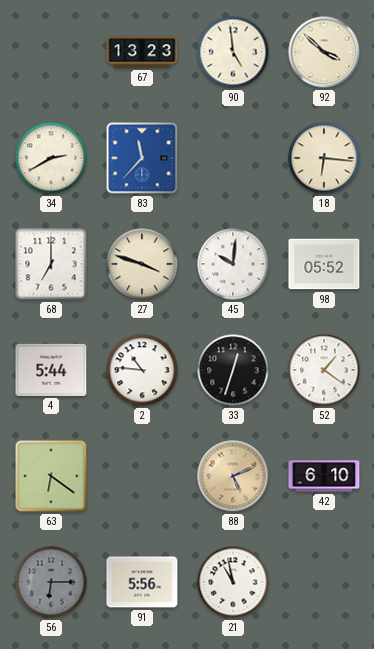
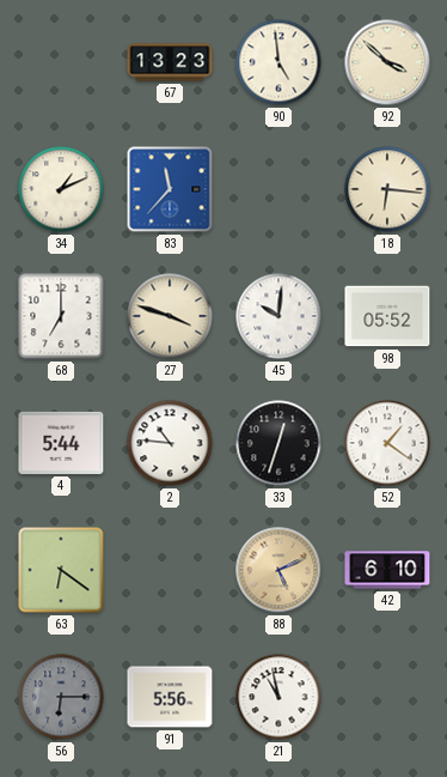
34: 2:40 -> 1:11
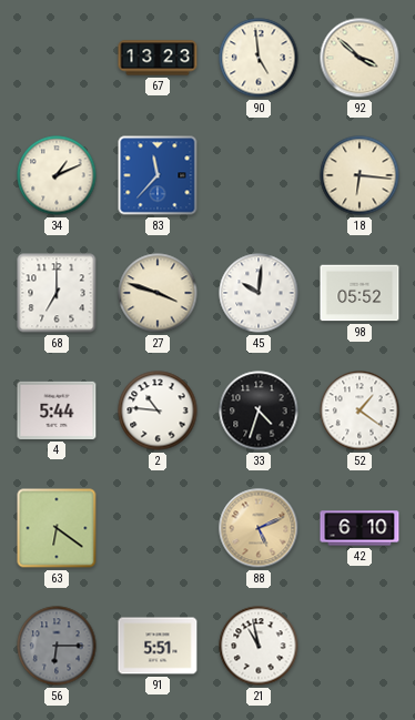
33: 12:33 -> 4:33
91: 5:56 -> 5:51
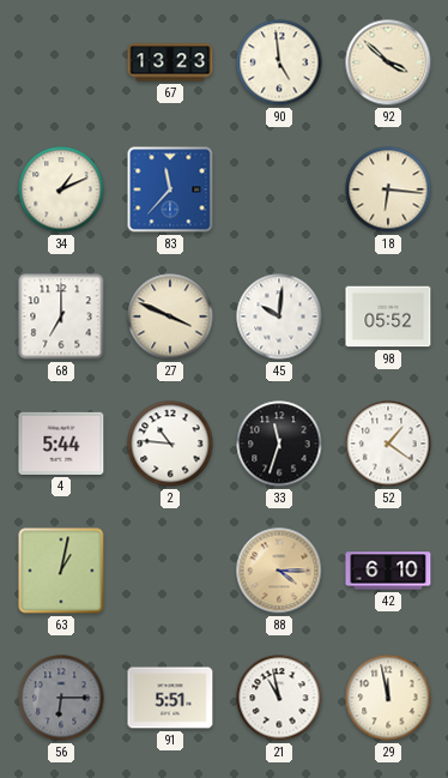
27: 3:48 -> 3:49
33: 4:33 -> 11:33
63: 6:21 -> 1:02
88: 5:11 -> 4:15
29: none -> 11:58
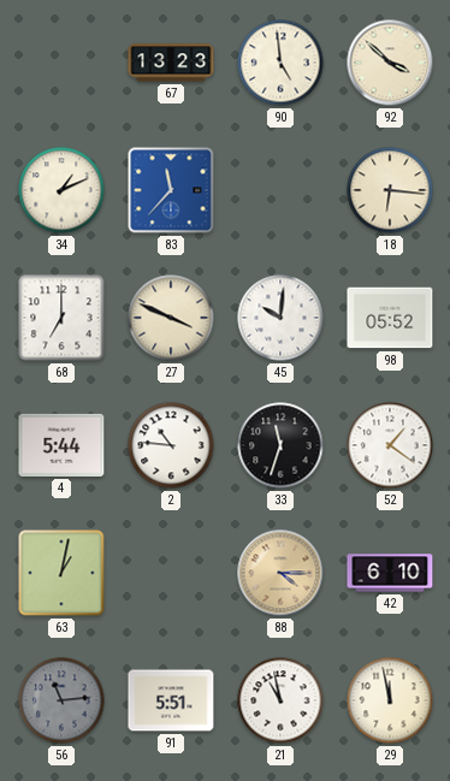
56: 6:15 -> 11:14
